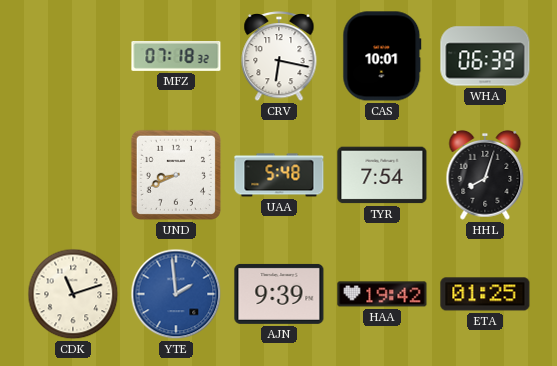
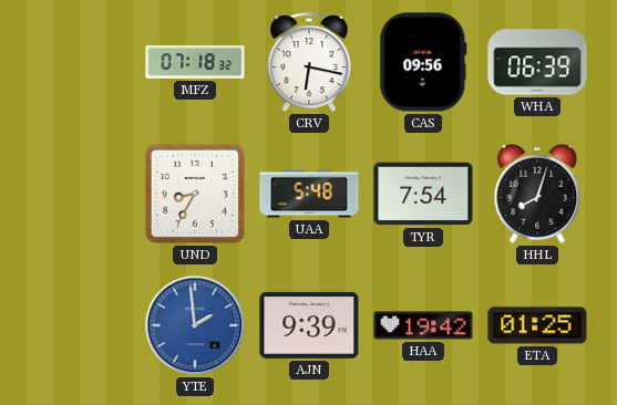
CAS: 10:01 -> 09:56
UND: 8:41 -> 8:35
CDK: 11:12 -> none
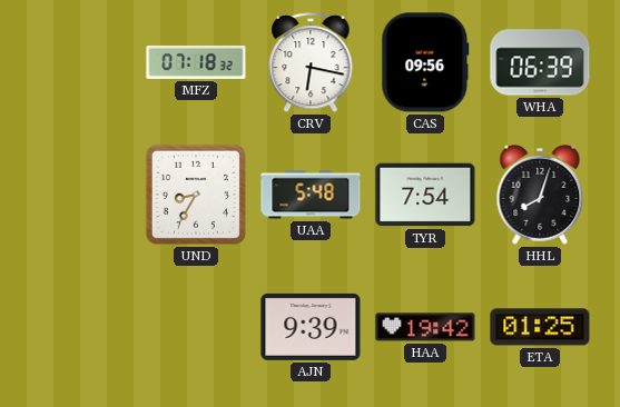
YTE: 1:59 -> none
